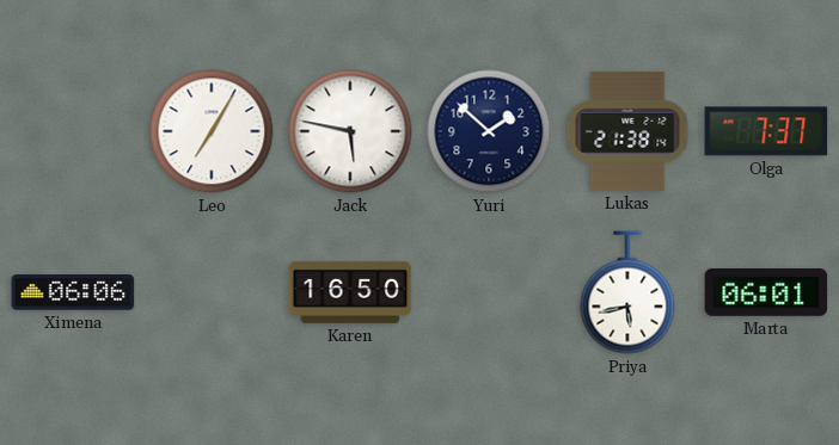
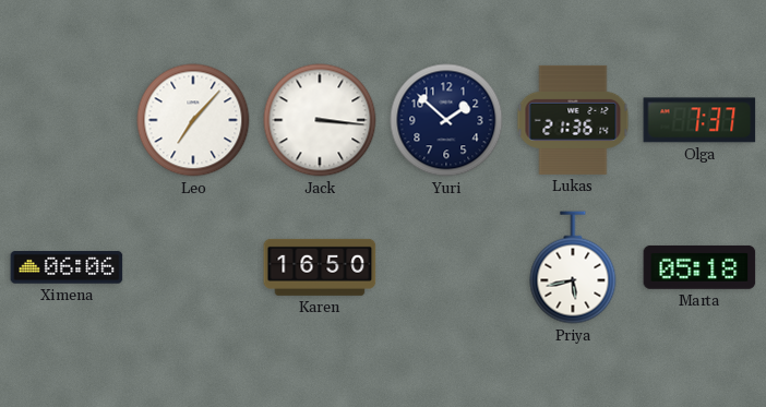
Leo: 7:05 -> 7:07
Jack: 5:47 -> 3:16
Lukas: 21:38 -> 21:36
Marta: 06:01 -> 05:18
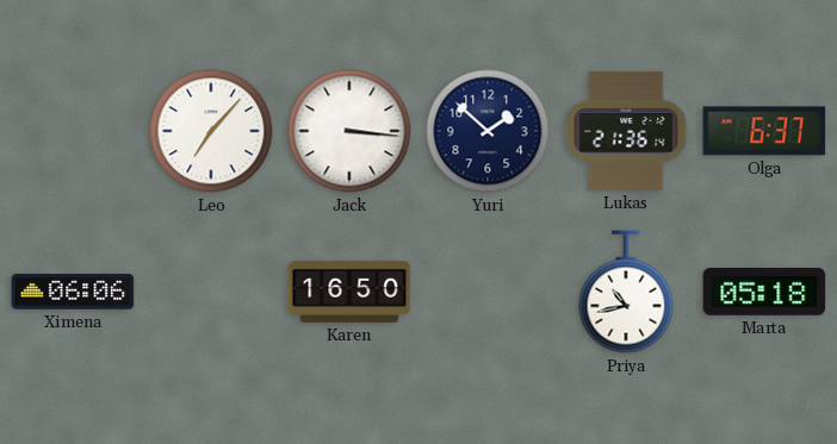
Olga: 7:37 -> 6:37
Priya: 5:43 -> 10:43
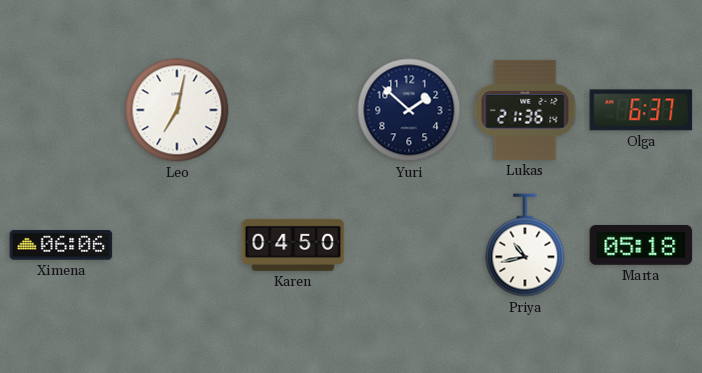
Leo: 7:07 -> 7:02
Jack: 3:16 -> none
Karen: 16:50 -> 04:50
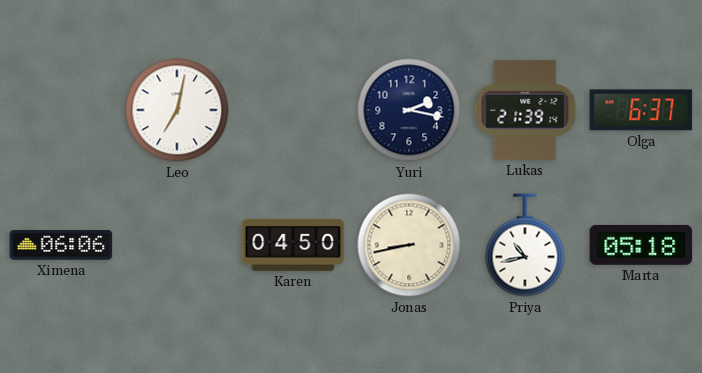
Yuri: 1:52 -> 2:17
Lukas: 21:36 -> 21:39
Jonas: none -> 8:43
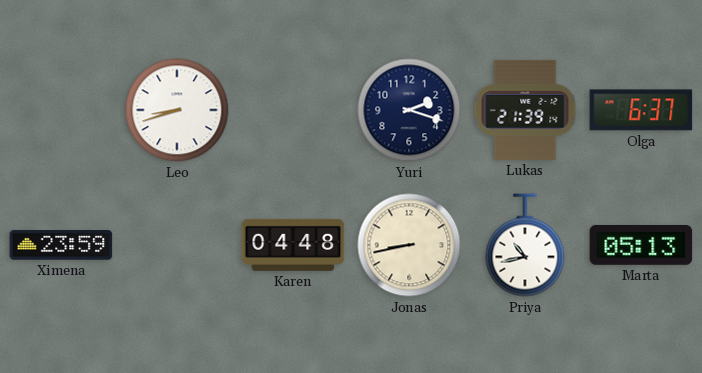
Leo: 7:02 -> 8:42
Yuri: 2:17 -> 2:18
Ximena: 06:06 -> 23:59
Karen: 04:50 -> 04:48
Marta: 05:18 -> 05:13
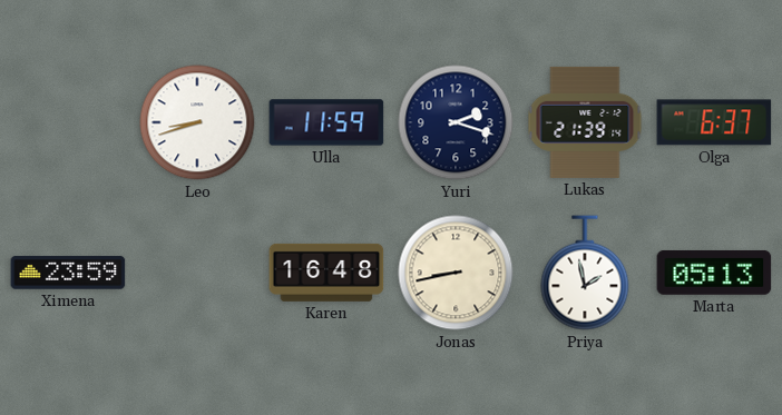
Ulla: none -> 11:59
Karen: 04:48 -> 16:48
Priya: 10:43 -> 1:58
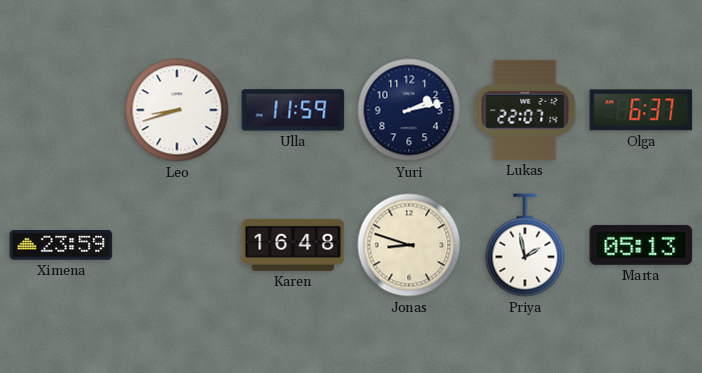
Yuri: 2:18 -> 2:13
Lukas: 21:39 -> 22:07
Jonas: 8:43 -> 8:48
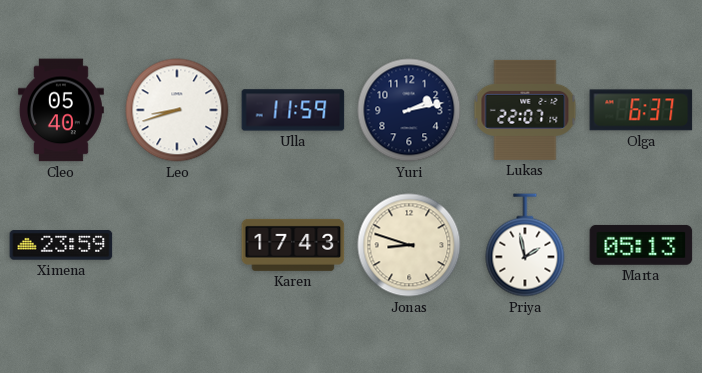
Cleo: none -> 05:40
Karen: 16:48 -> 17:43
